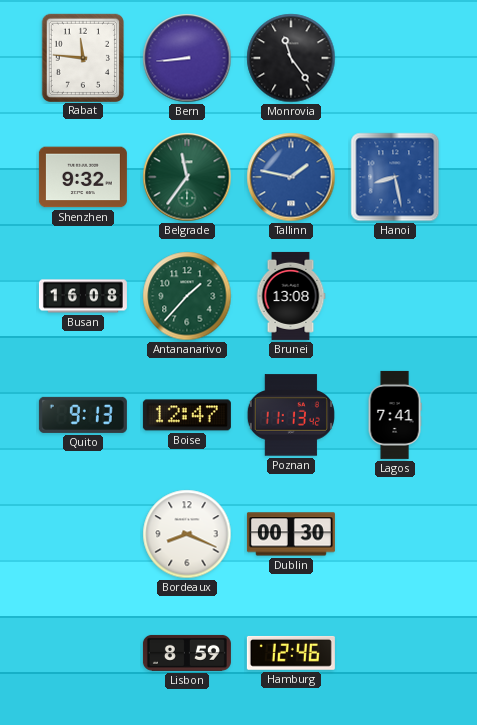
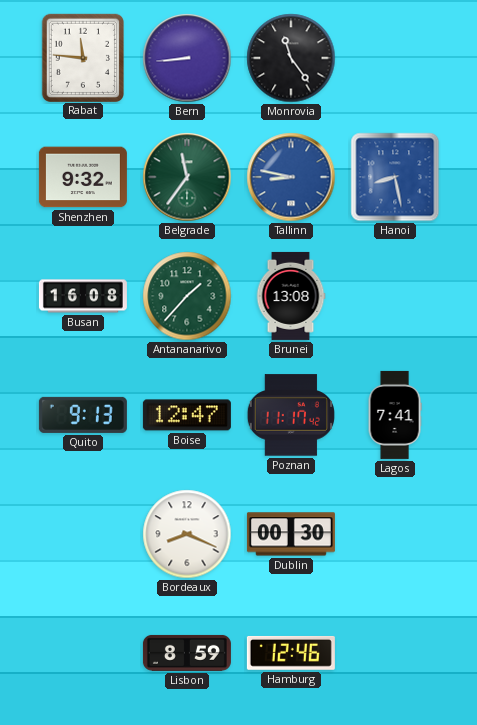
Tallinn: 1:47 -> 8:47
Poznan: 11:13 -> 11:17
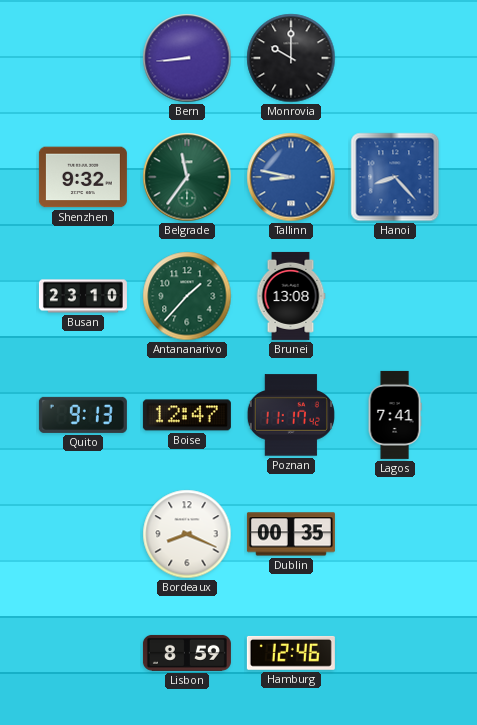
Rabat: 11:46 -> none
Monrovia: 11:24 -> 10:00
Hanoi: 8:28 -> 8:23
Busan: 16:08 -> 23:10
Dublin: 00:30 -> 00:35
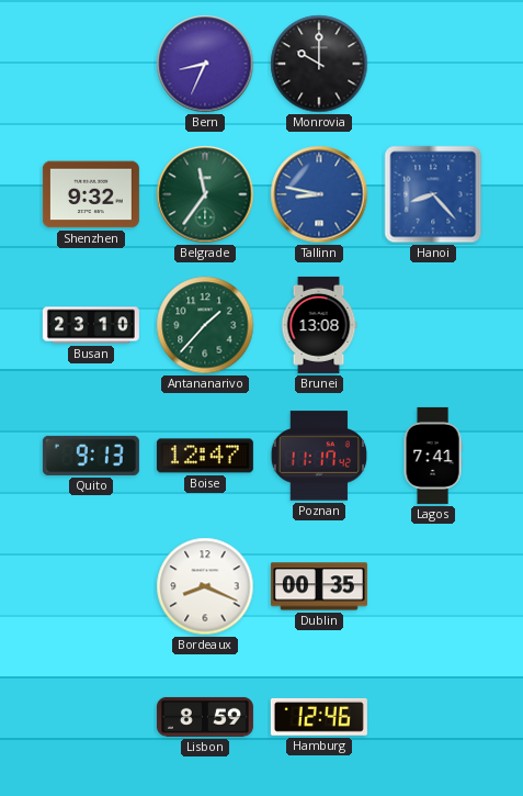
Bern: 8:44 -> 8:34
